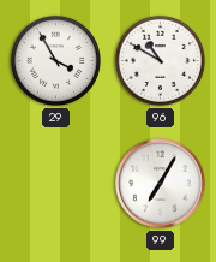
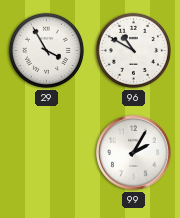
99: 7:05 -> 2:05
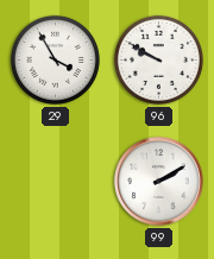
96: 10:50 -> 9:50
99: 2:05 -> 2:10
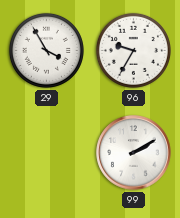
96: 9:50 -> 9:35
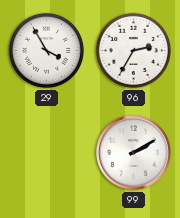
96: 9:35 -> 2:35
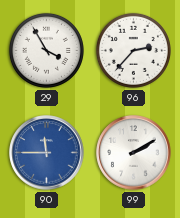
96: 2:35 -> 2:37
90: none -> 11:45
